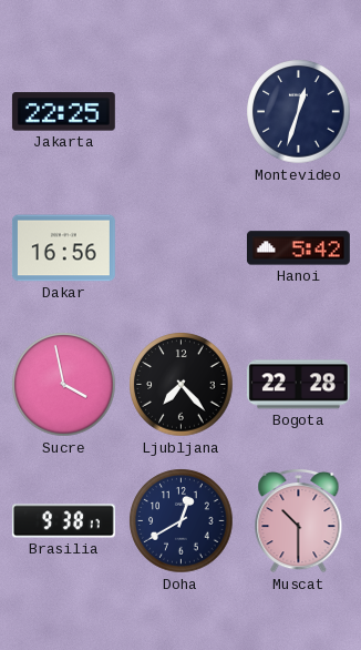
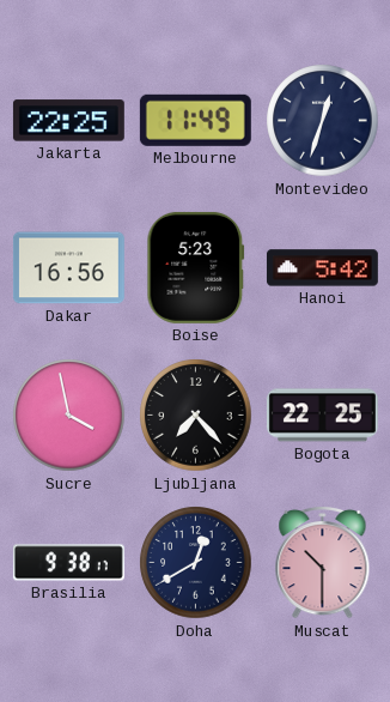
Melbourne: none -> 11:49
Boise: none -> 5:23
Bogota: 22:28 -> 22:25
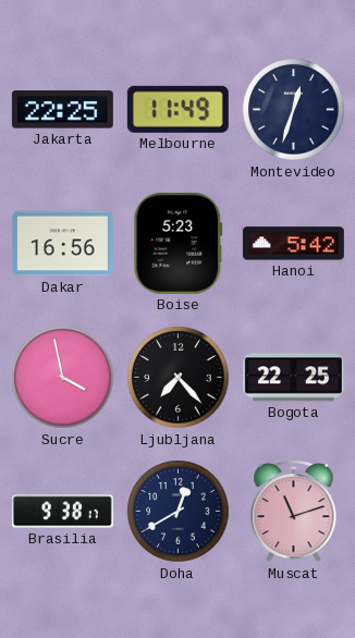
Muscat: 10:30 -> 11:12
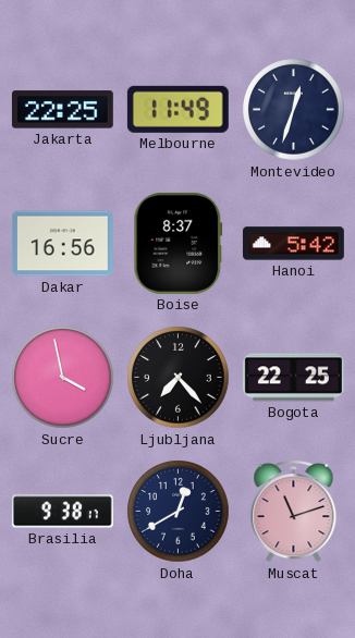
Boise: 5:23 -> 8:37
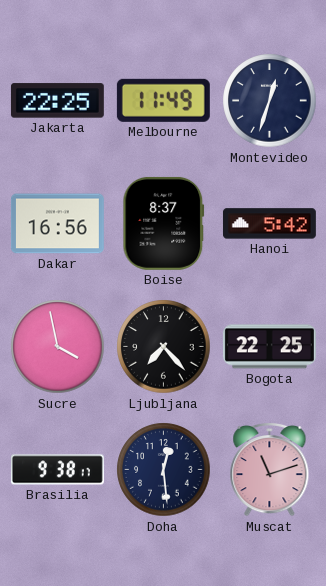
Doha: 12:40 -> 12:29
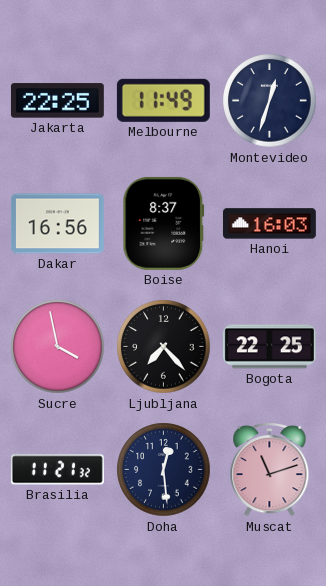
Hanoi: 5:42 -> 16:03
Brasilia: 9:38 -> 11:21
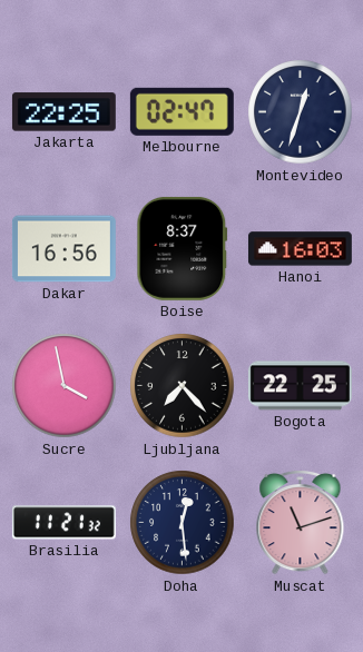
Melbourne: 11:49 -> 02:47
